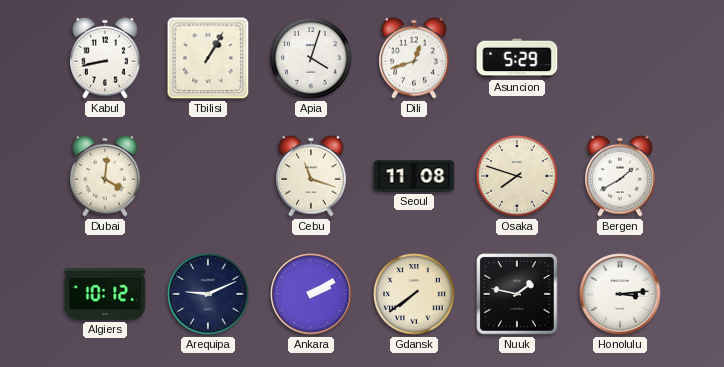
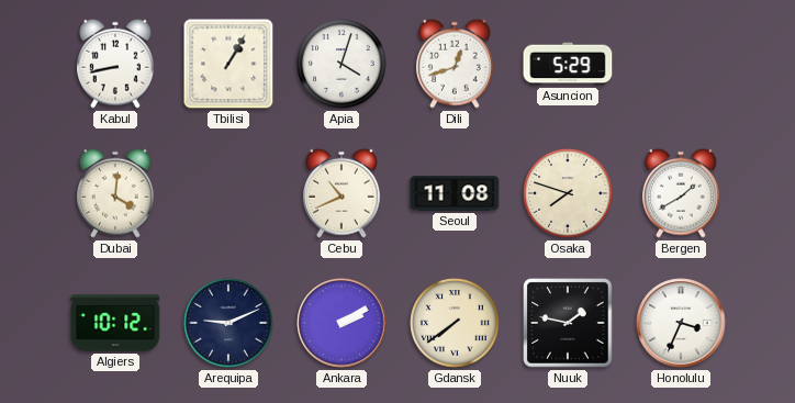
Cebu: 11:18 -> 10:41
Honolulu: 3:14 -> 3:34
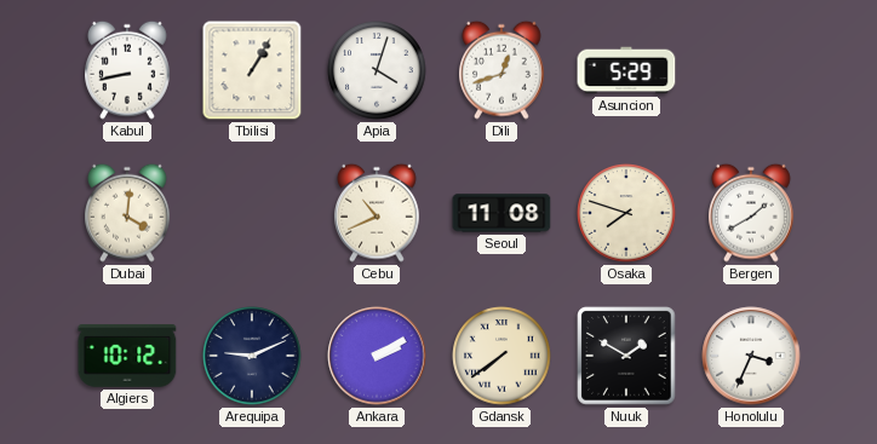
Nuuk: 1:47 -> 1:50
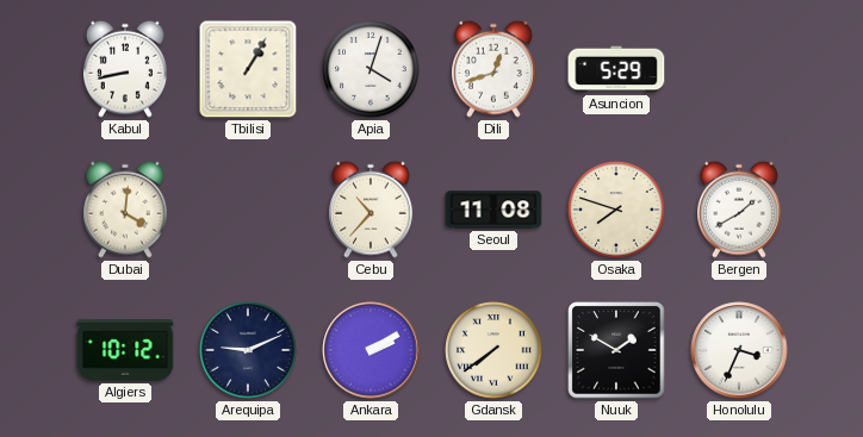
Cebu: 10:41 -> 10:37
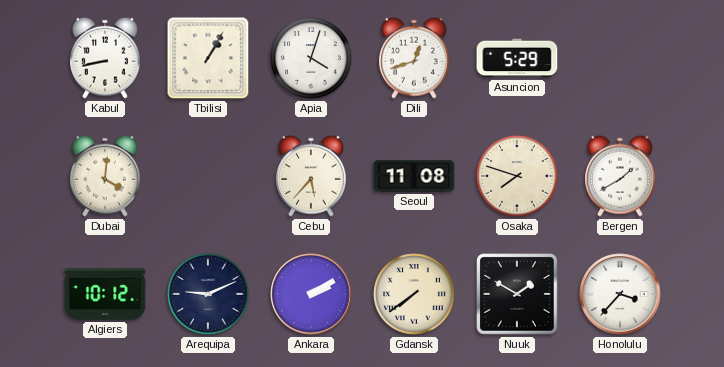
Cebu: 10:37 -> 5:37
Honolulu: 3:34 -> 3:37
